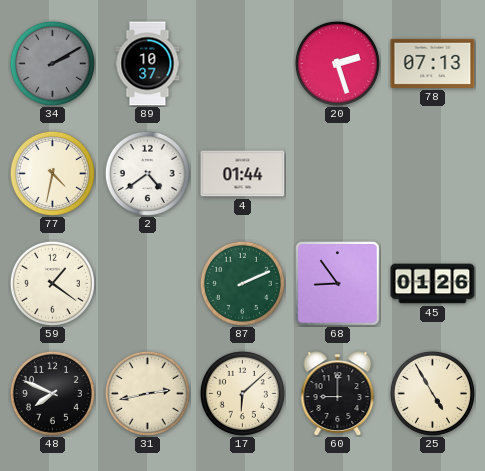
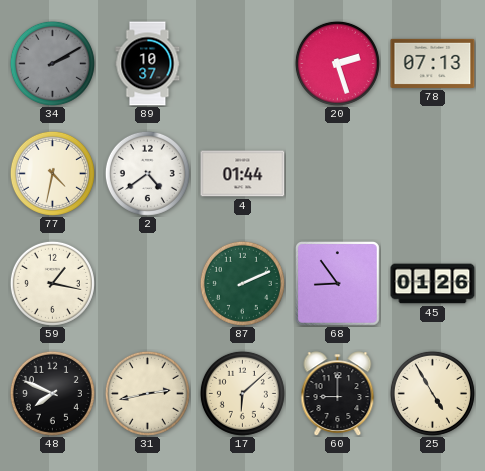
59: 1:21 -> 1:17
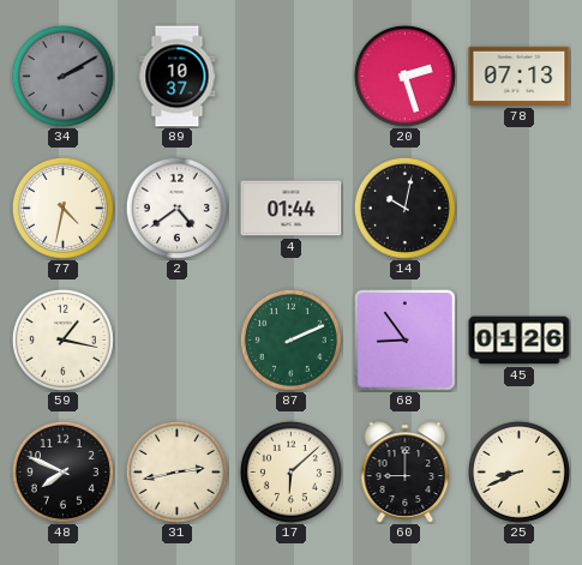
14: none -> 10:02
25: 4:55 -> 8:41
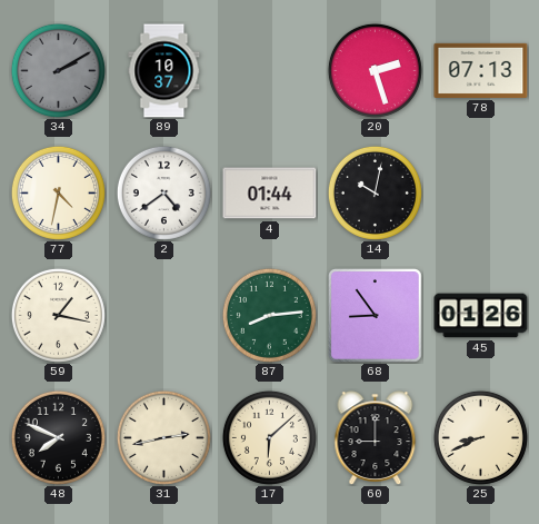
87: 2:11 -> 8:14
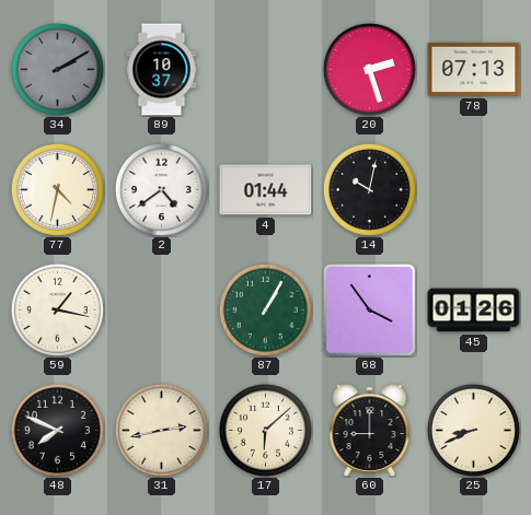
87: 8:14 -> 1:05
68: 8:54 -> 3:54
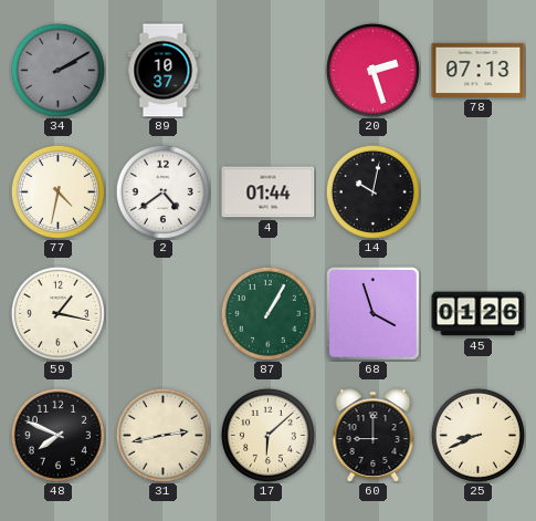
68: 3:54 -> 3:57
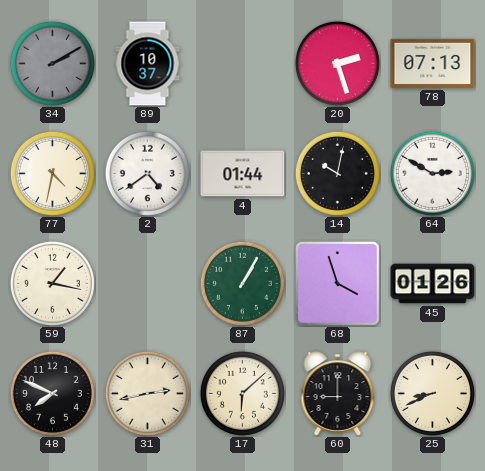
64: none -> 2:50
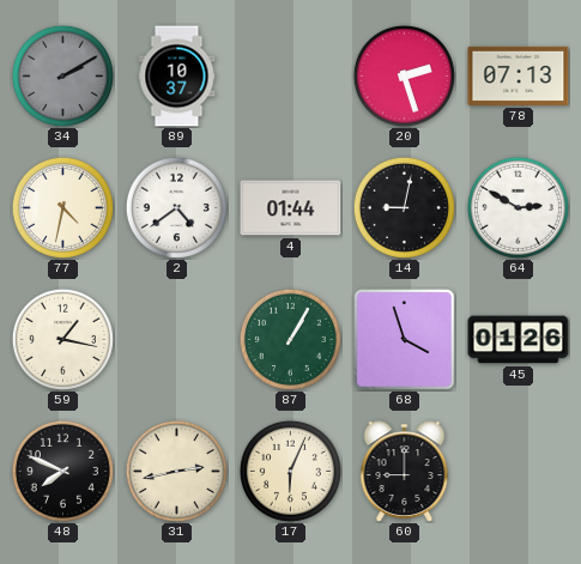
14: 10:02 -> 9:02
17: 6:08 -> 6:04
25: 8:41 -> none
